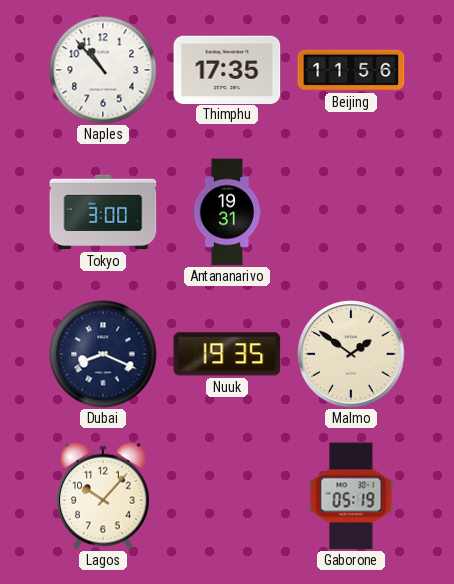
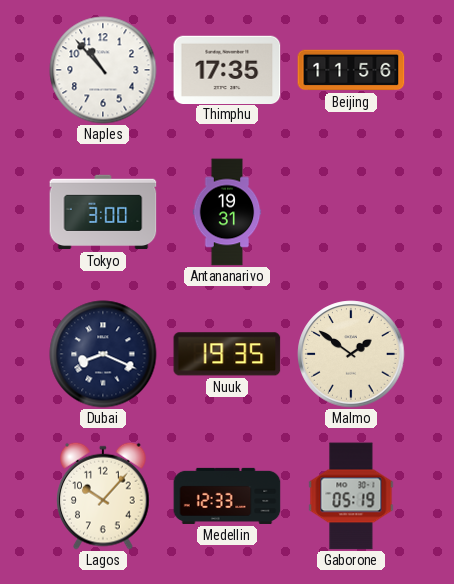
Medellin: none -> 12:33
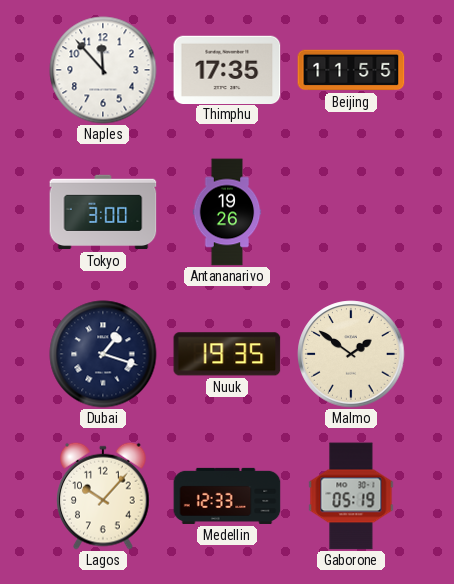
Naples: 10:53 -> 11:53
Beijing: 11:56 -> 11:55
Antananarivo: 19:31 -> 19:26
Dubai: 8:19 -> 1:18
